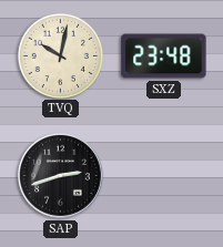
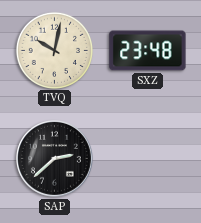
SAP: 2:42 -> 2:38
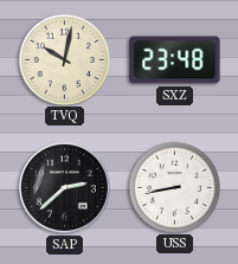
USS: none -> 8:43
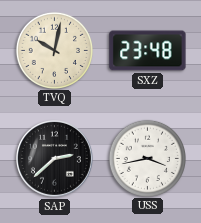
USS: 8:43 -> 3:43
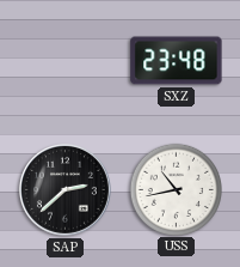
TVQ: 10:02 -> none
USS: 3:43 -> 10:43
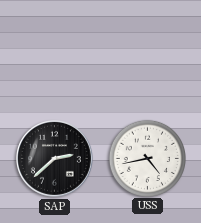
SXZ: 23:48 -> none
USS: 10:43 -> 4:43
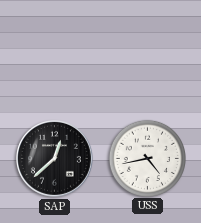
SAP: 2:38 -> 12:38
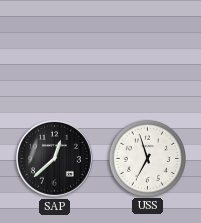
USS: 4:43 -> 6:57
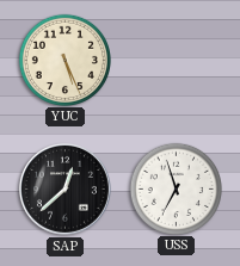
YUC: none -> 5:26
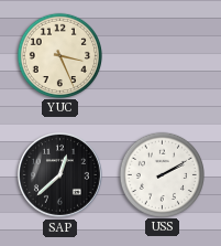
YUC: 5:26 -> 3:26
USS: 6:57 -> 2:10
